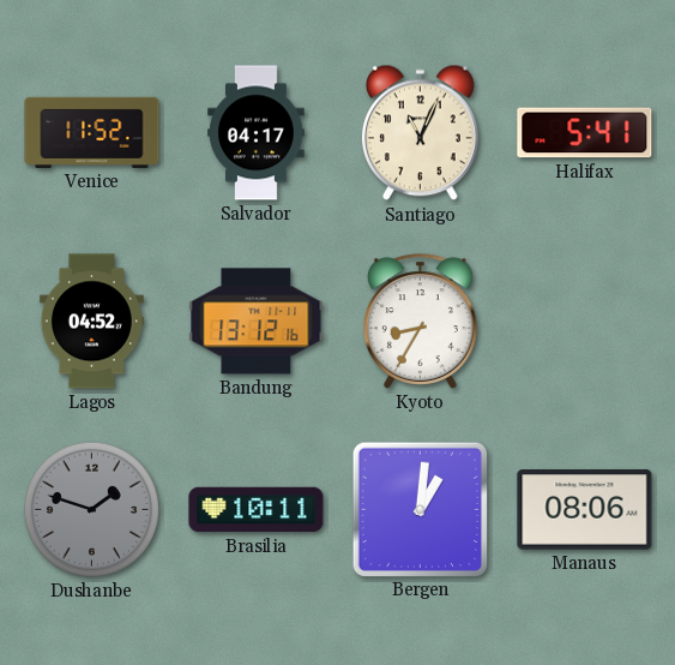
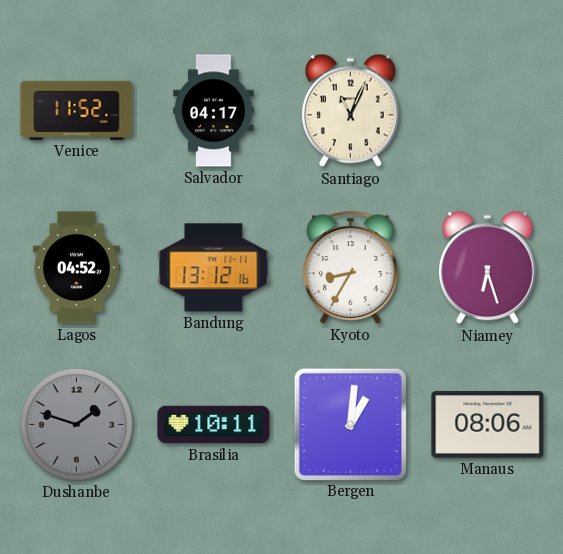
Halifax: 5:41 -> none
Niamey: none -> 6:27
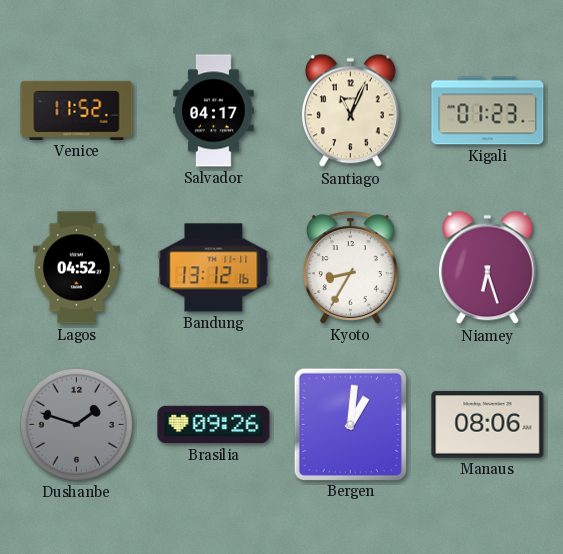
Kigali: none -> 01:23
Brasilia: 10:11 -> 09:26
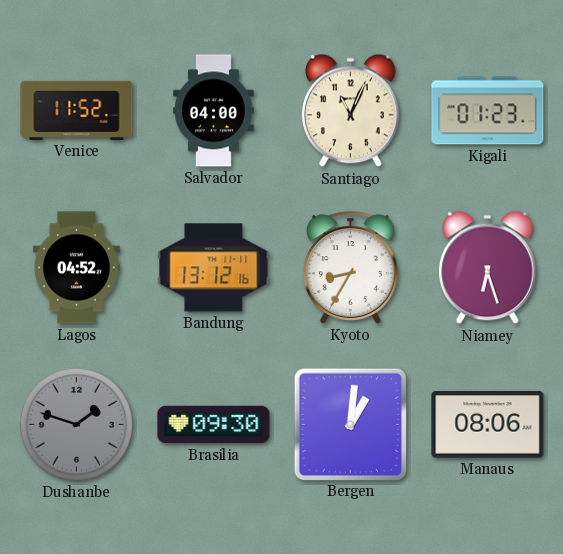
Salvador: 04:17 -> 04:00
Brasilia: 09:26 -> 09:30
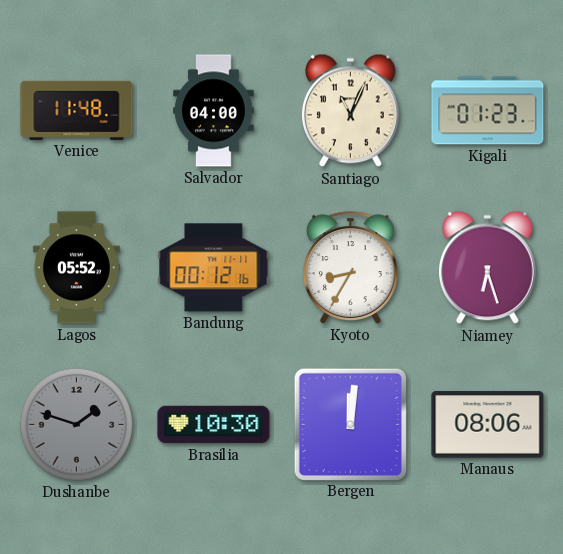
Venice: 11:52 -> 11:48
Lagos: 04:52 -> 05:52
Bandung: 13:12 -> 00:12
Brasilia: 09:30 -> 10:30
Bergen: 1:01 -> 12:01
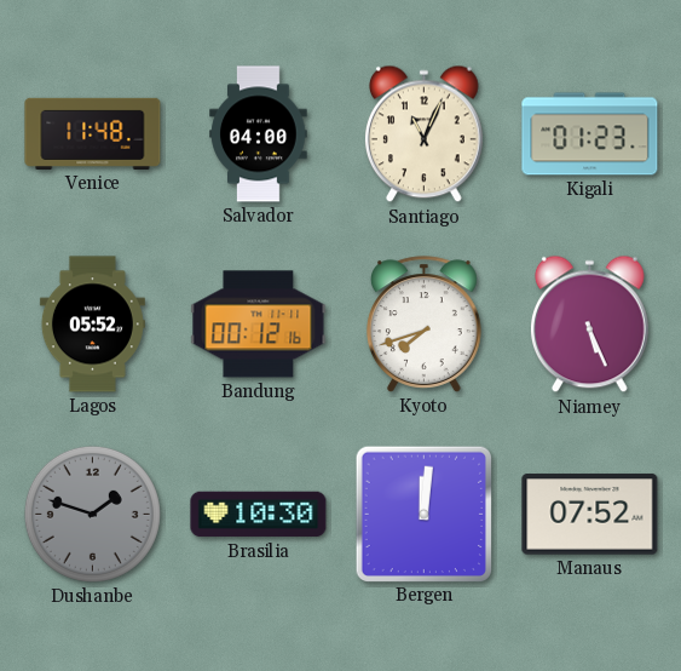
Kyoto: 8:35 -> 7:42
Niamey: 6:27 -> 5:26
Manaus: 08:06 -> 07:52
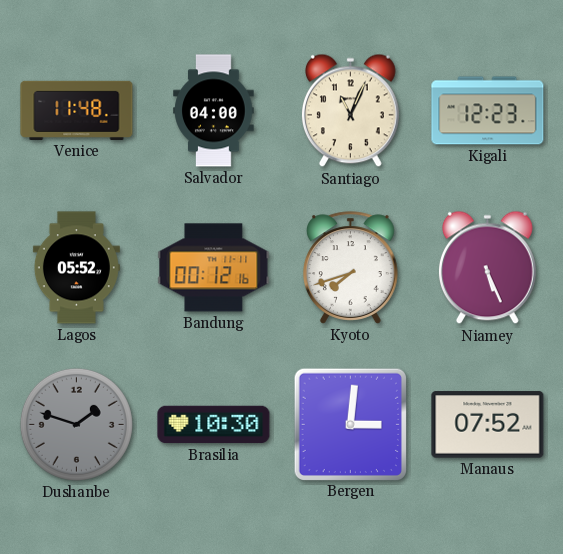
Kigali: 01:23 -> 12:23
Bergen: 12:01 -> 3:01
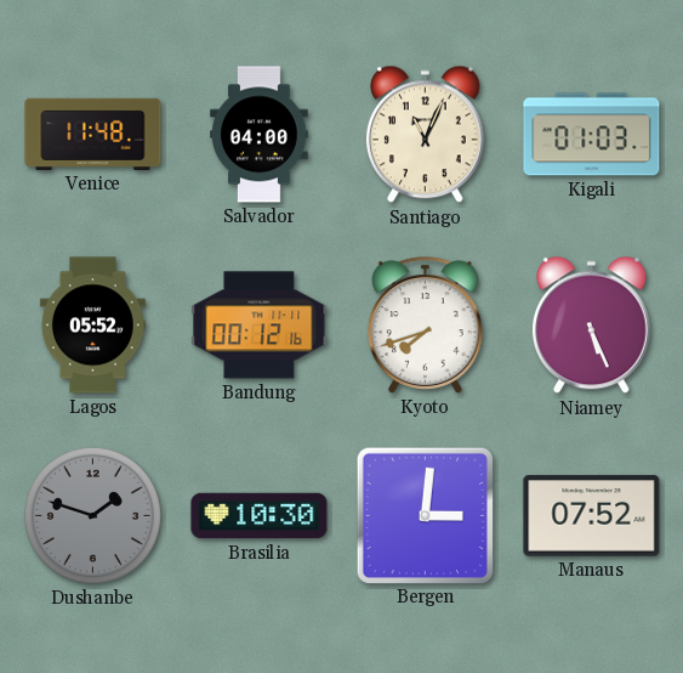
Kigali: 12:23 -> 01:03
